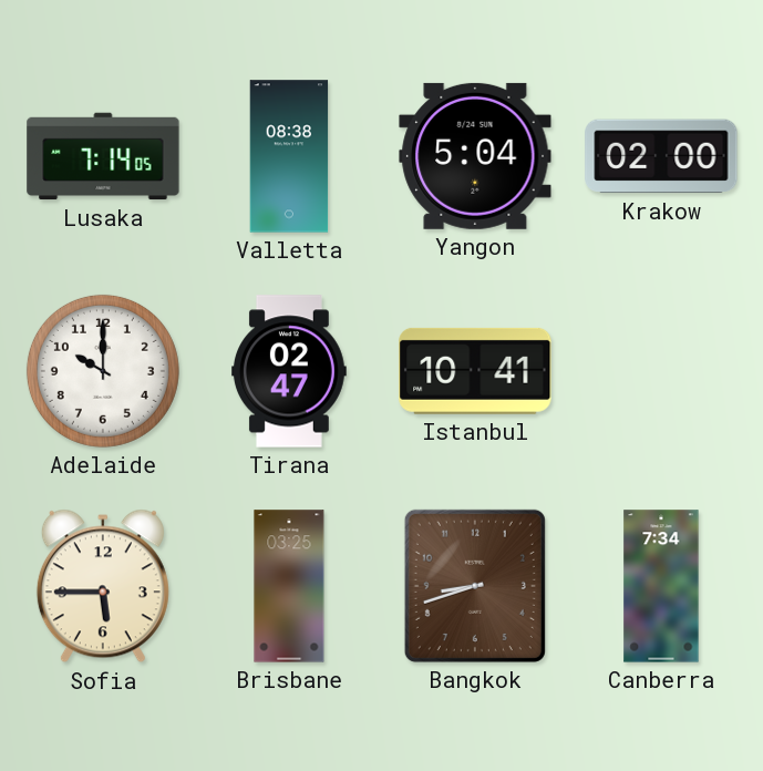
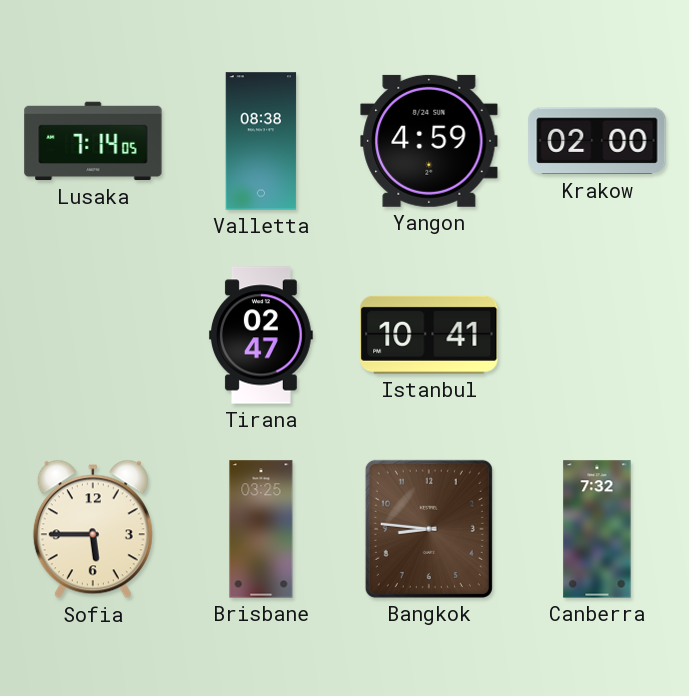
Yangon: 5:04 -> 4:59
Adelaide: 10:00 -> none
Bangkok: 8:42 -> 8:46
Canberra: 7:34 -> 7:32
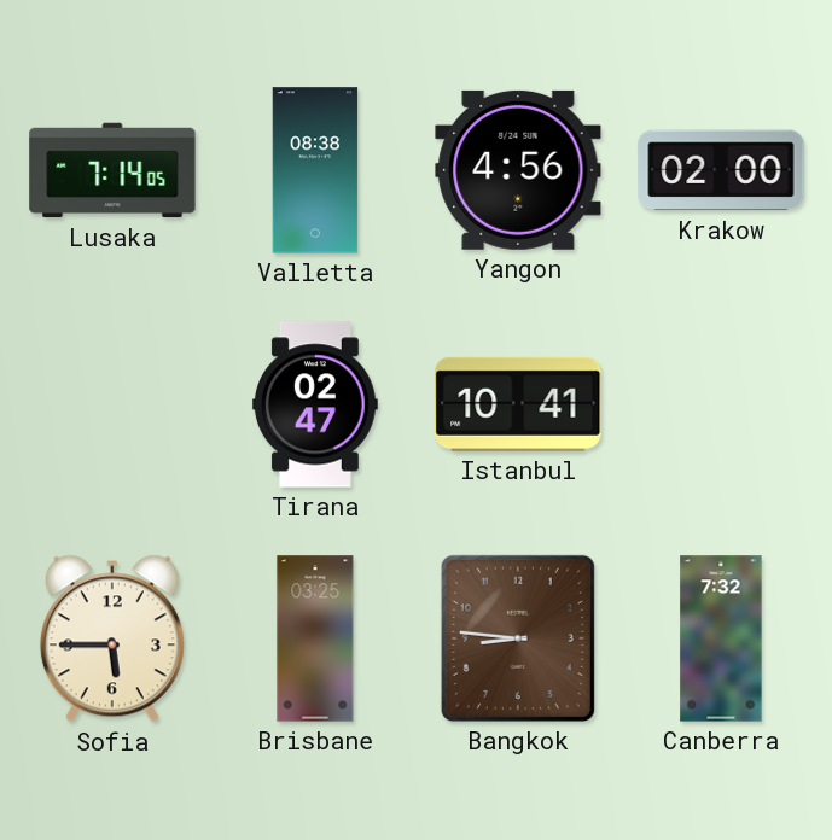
Yangon: 4:59 -> 4:56
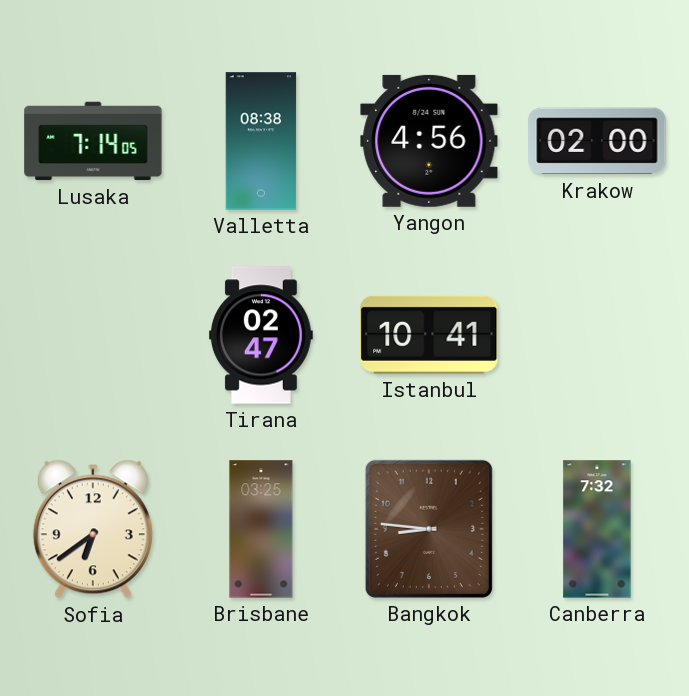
Sofia: 5:45 -> 6:39
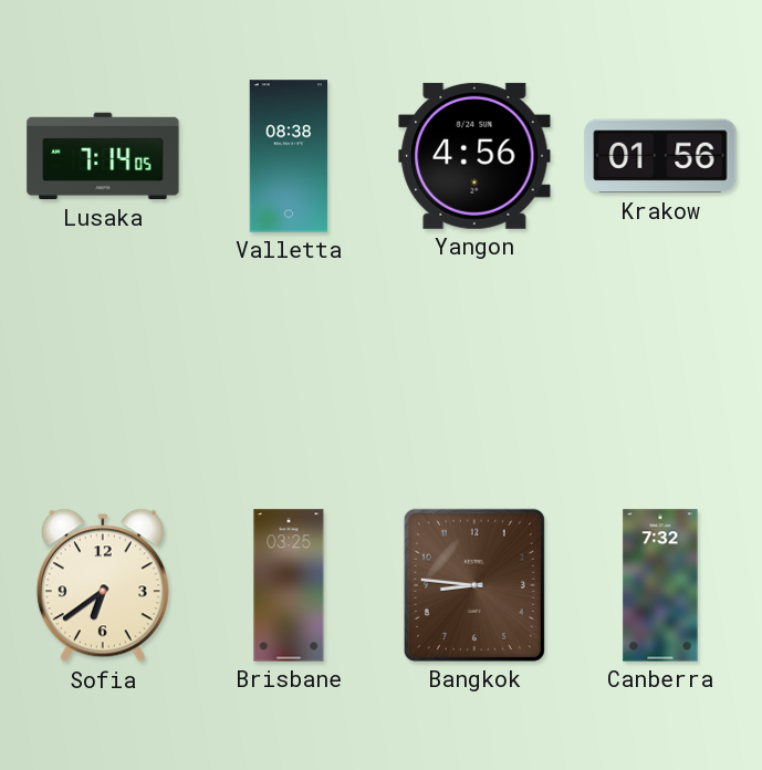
Krakow: 02:00 -> 01:56
Tirana: 02:47 -> none
Istanbul: 10:41 -> none
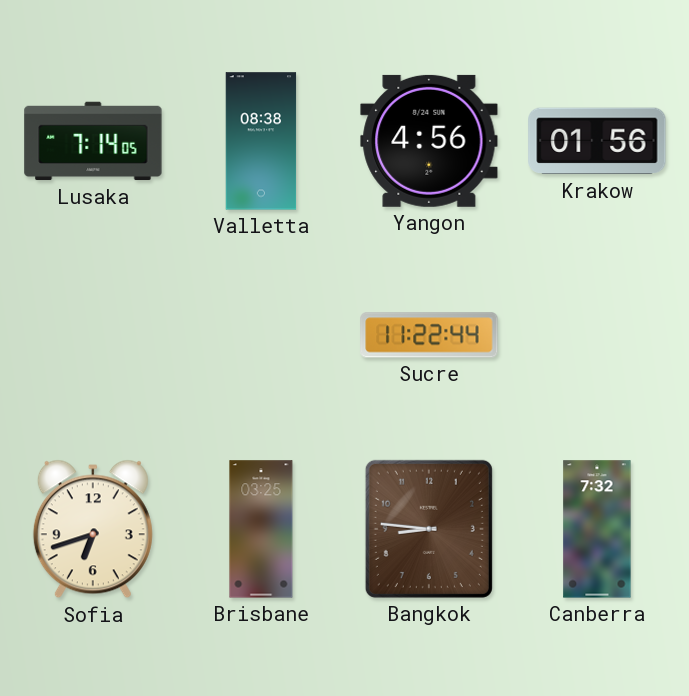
Sucre: none -> 11:22
Sofia: 6:39 -> 6:42
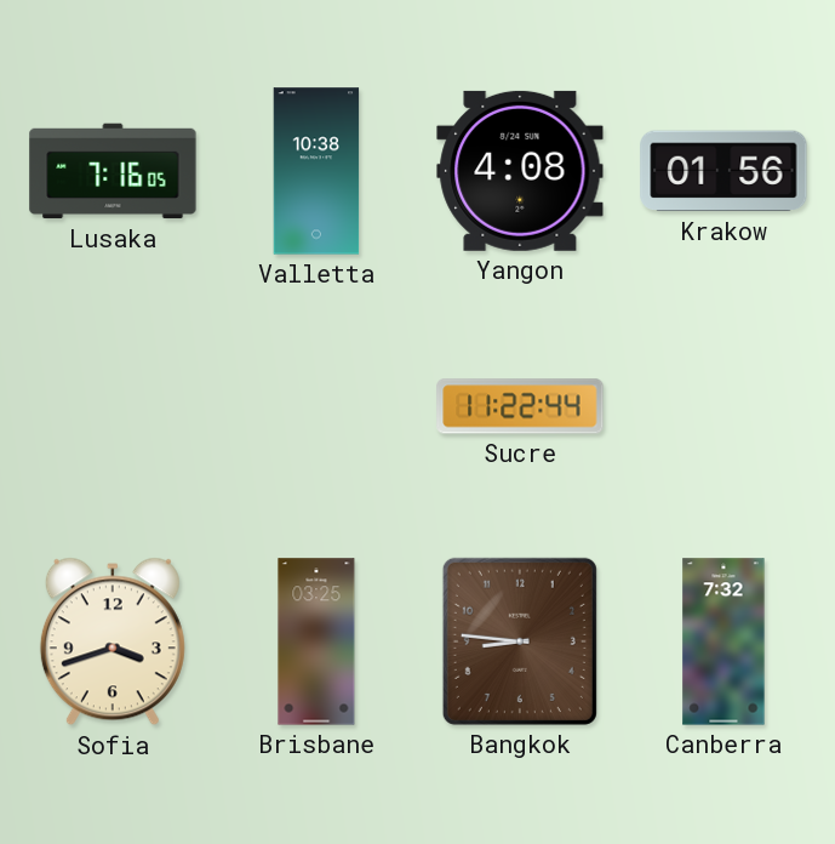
Lusaka: 7:14 -> 7:16
Valletta: 08:38 -> 10:38
Yangon: 4:56 -> 4:08
Sofia: 6:42 -> 3:42
